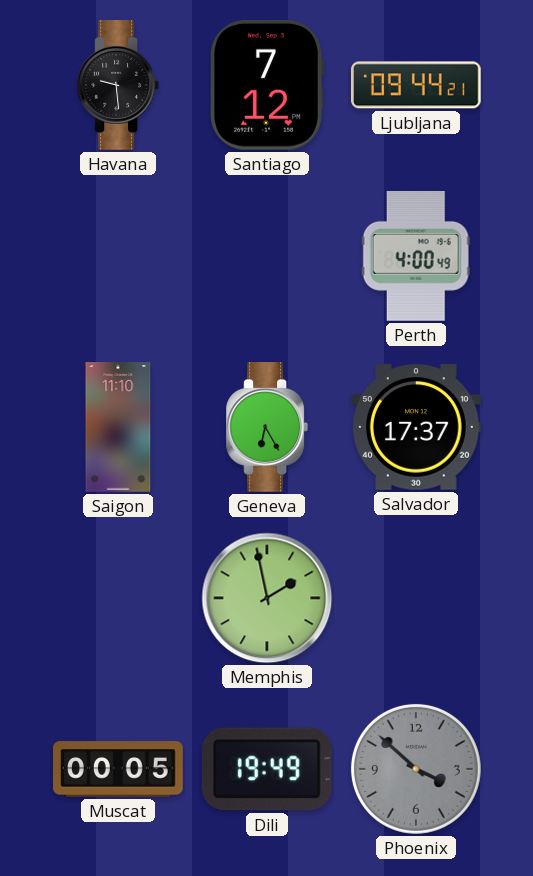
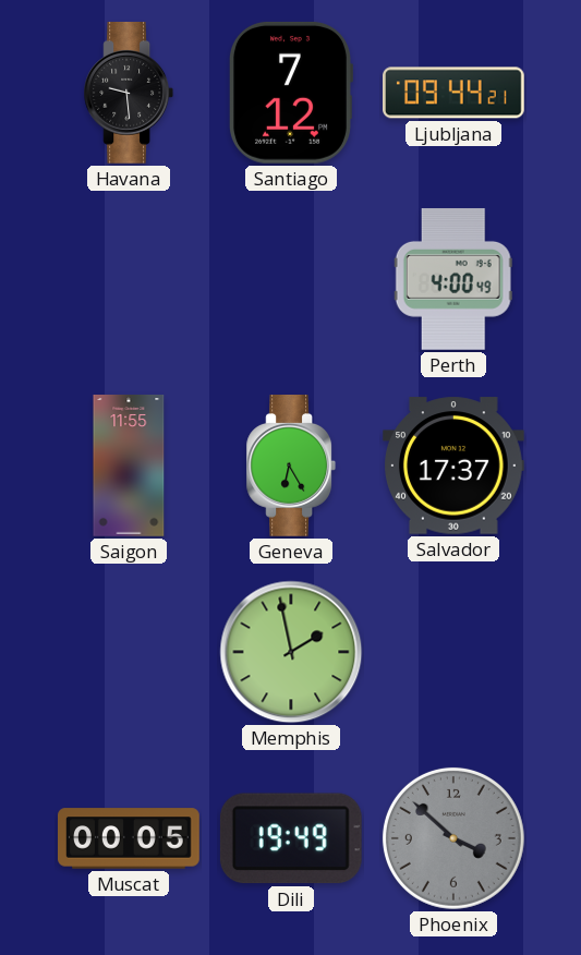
Saigon: 11:10 -> 11:55
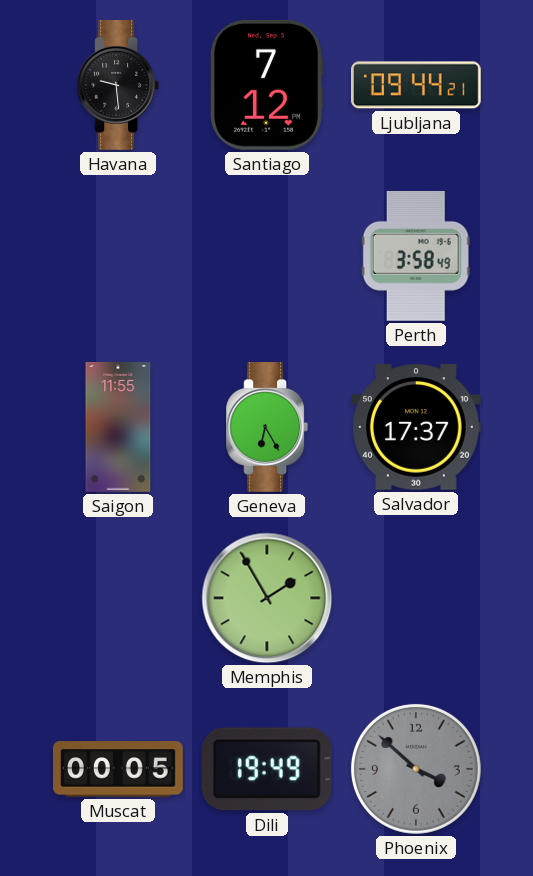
Perth: 4:00 -> 3:58
Memphis: 1:58 -> 1:55
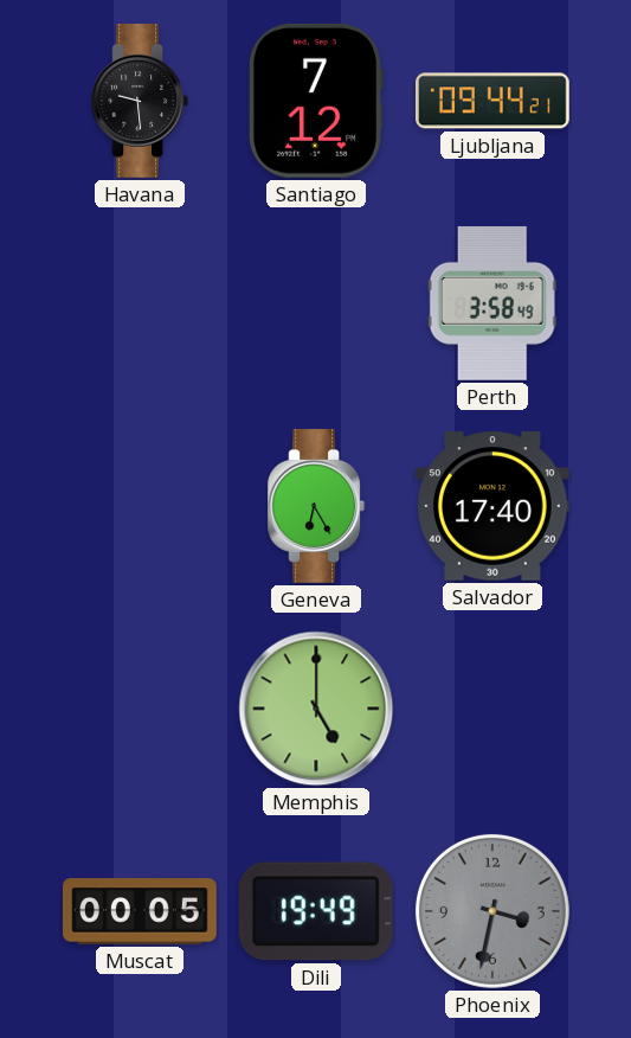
Saigon: 11:55 -> none
Salvador: 17:37 -> 17:40
Memphis: 1:55 -> 5:00
Phoenix: 3:52 -> 3:32
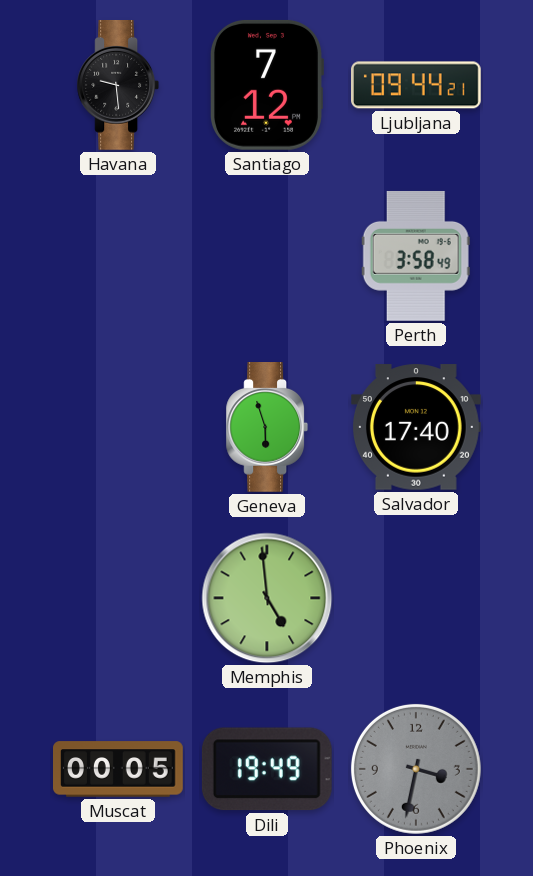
Geneva: 6:25 -> 5:57
Memphis: 5:00 -> 4:59
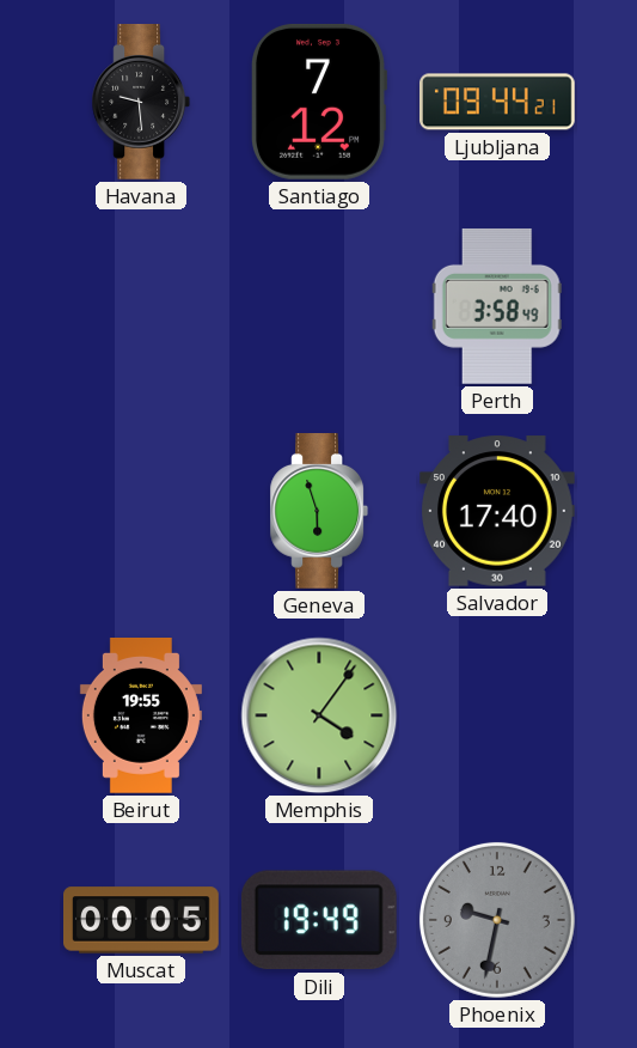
Beirut: none -> 19:55
Memphis: 4:59 -> 4:06
Phoenix: 3:32 -> 9:32
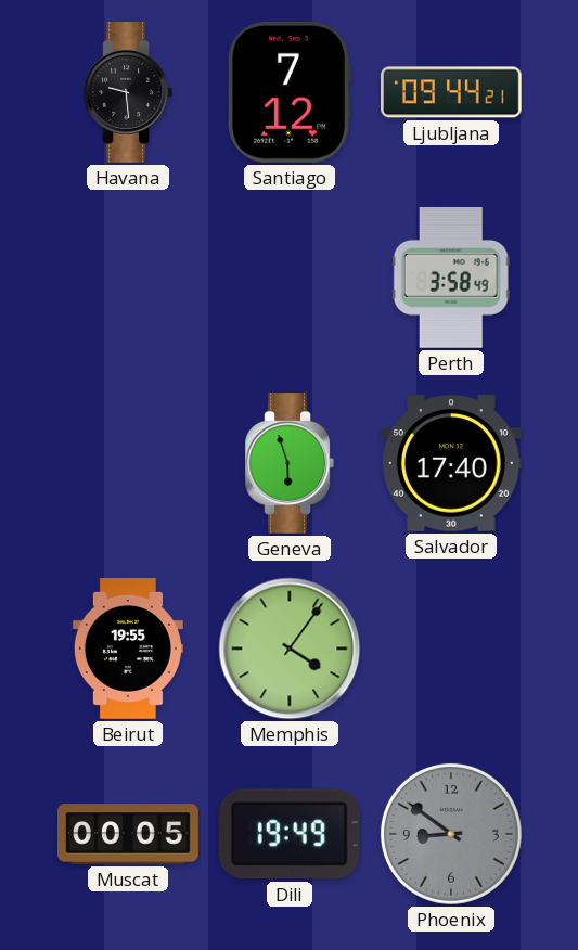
Phoenix: 9:32 -> 8:51
